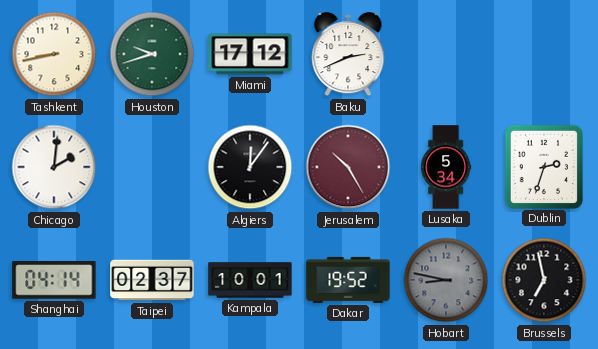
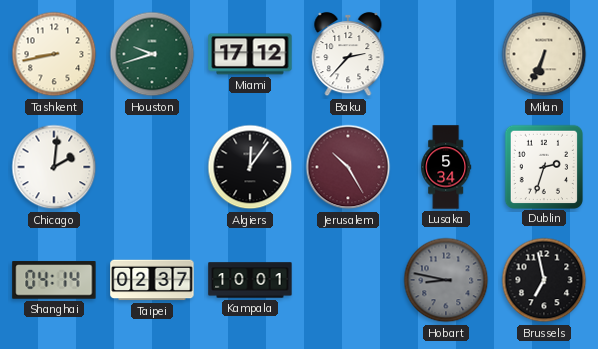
Baku: 2:41 -> 2:37
Milan: none -> 6:34
Dakar: 19:52 -> none
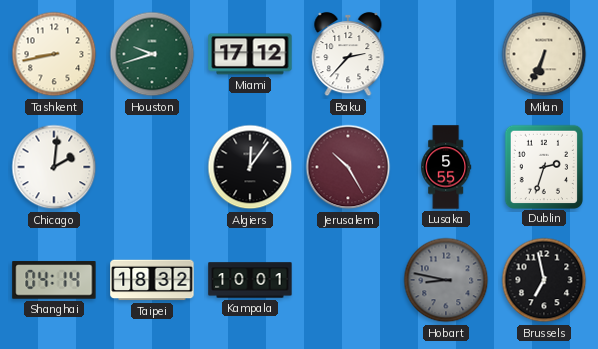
Lusaka: 5:34 -> 5:55
Taipei: 02:37 -> 18:32
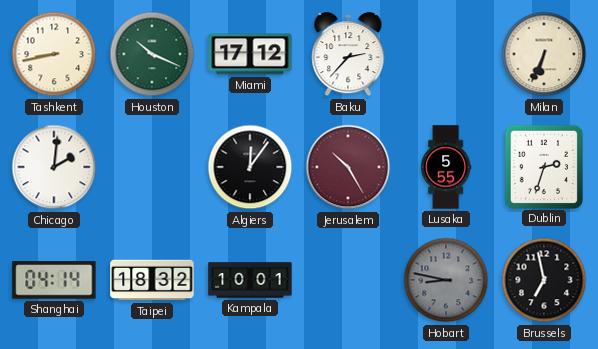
Houston: 9:42 -> 10:19
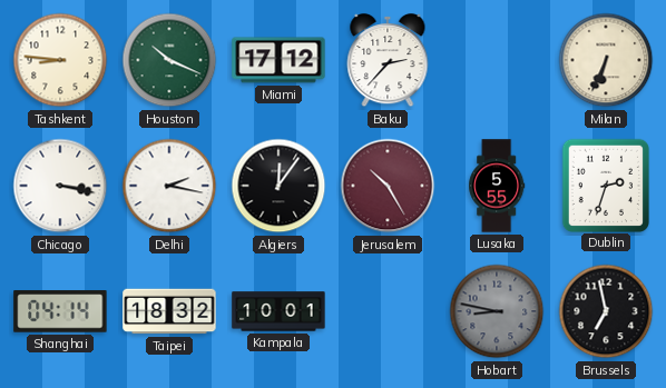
Tashkent: 8:43 -> 8:46
Chicago: 2:01 -> 3:17
Delhi: none -> 2:17
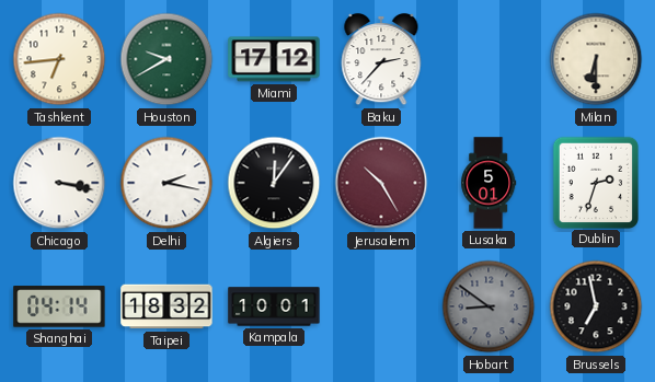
Tashkent: 8:46 -> 6:44
Houston: 10:19 -> 9:40
Milan: 6:34 -> 6:30
Lusaka: 5:55 -> 5:01
Hobart: 8:47 -> 8:51
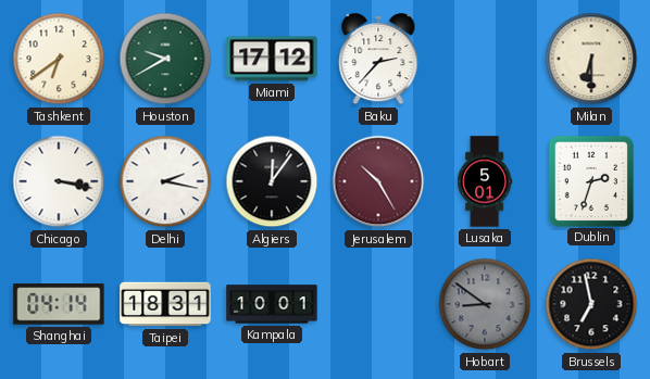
Tashkent: 6:44 -> 6:39
Taipei: 18:32 -> 18:31
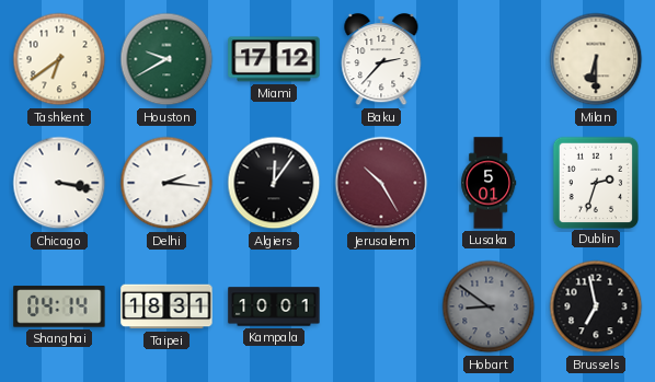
Delhi: 2:17 -> 2:16
